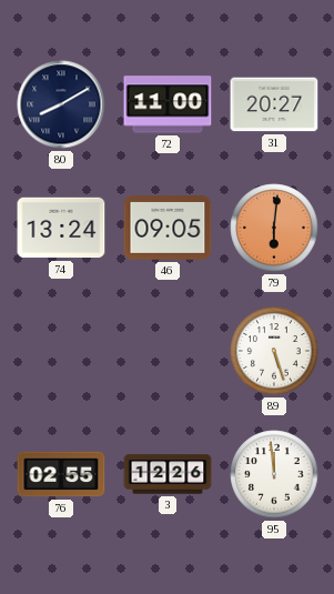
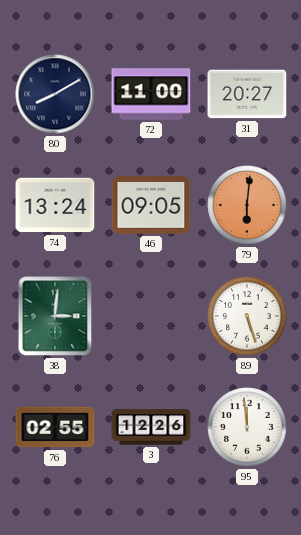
38: none -> 3:01
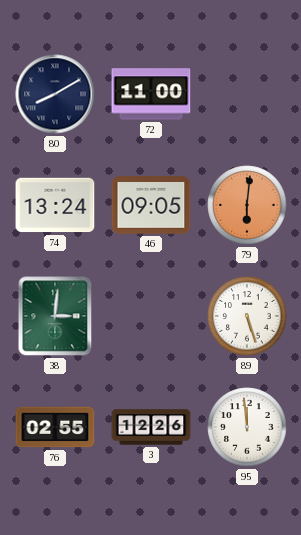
31: 20:27 -> none
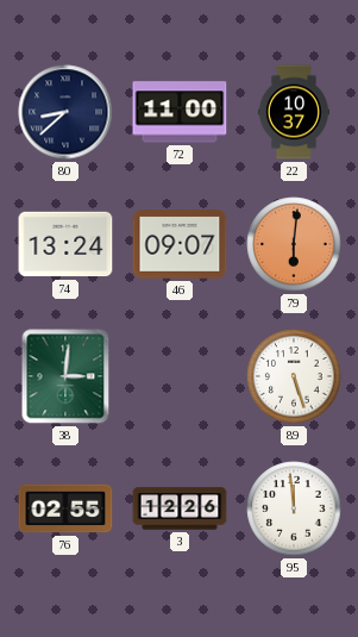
80: 8:10 -> 8:38
22: none -> 10:37
46: 09:05 -> 09:07
